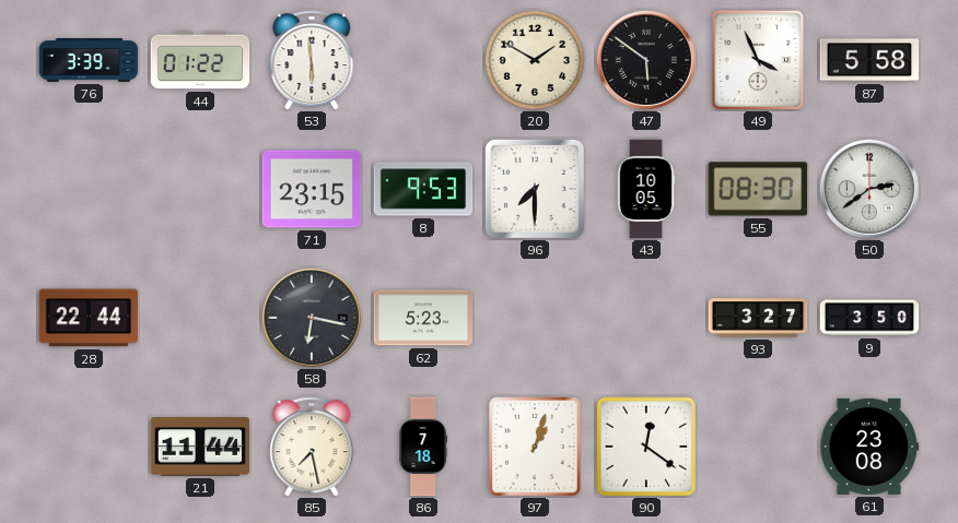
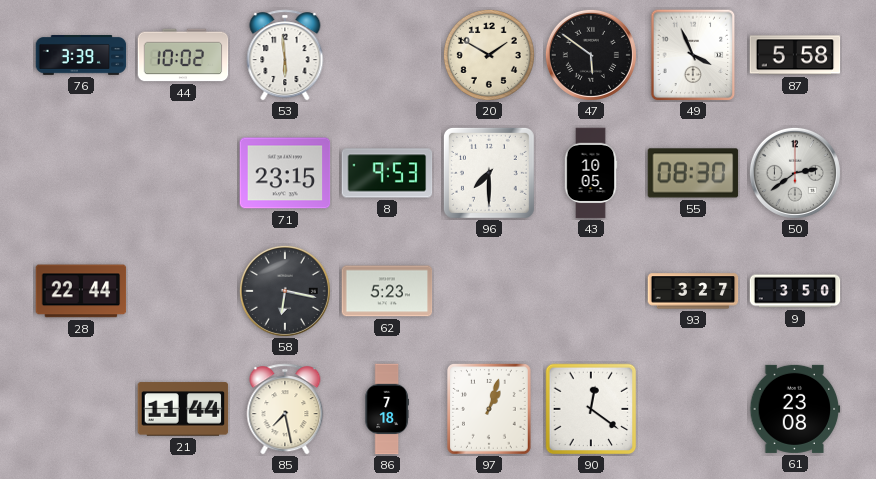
44: 01:22 -> 10:02
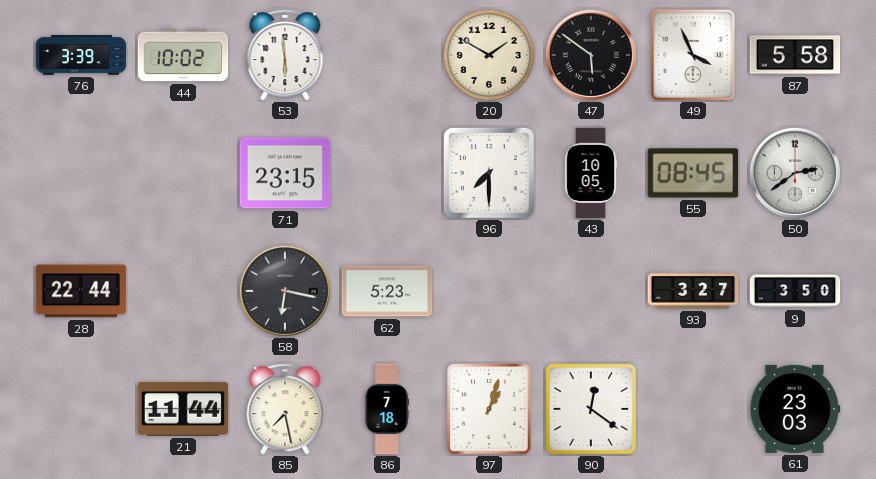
8: 9:53 -> none
55: 08:30 -> 08:45
61: 23:08 -> 23:03
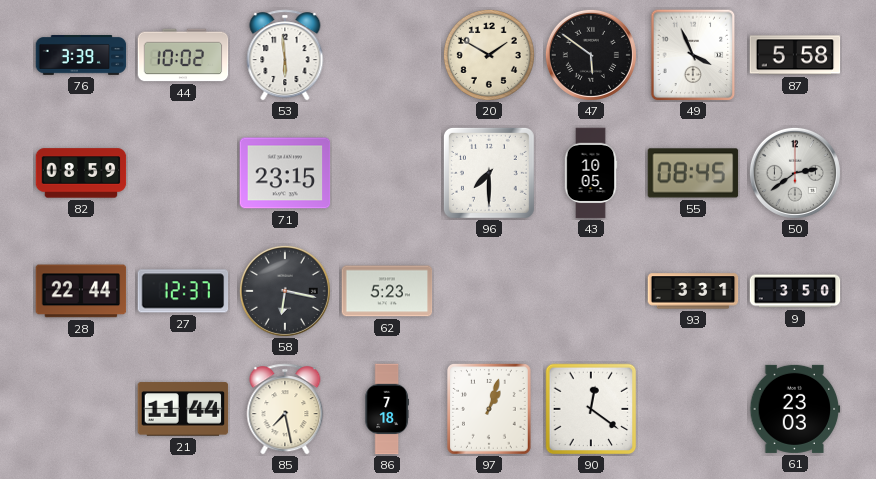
82: none -> 08:59
27: none -> 12:37
93: 3:27 -> 3:31
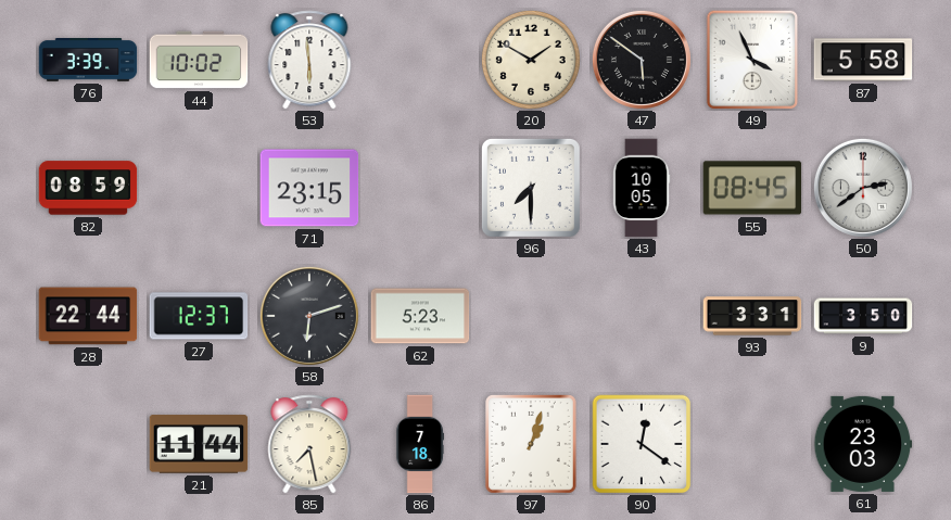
58: 6:17 -> 6:12
